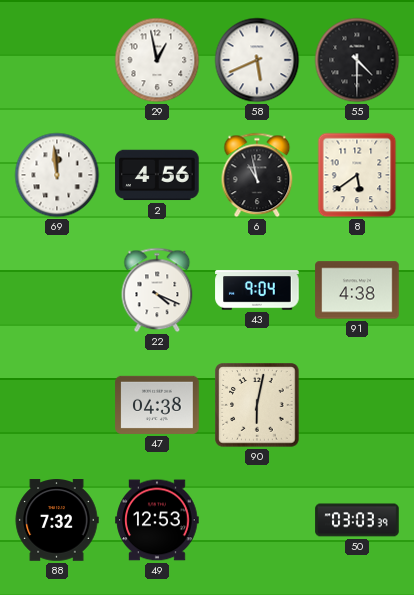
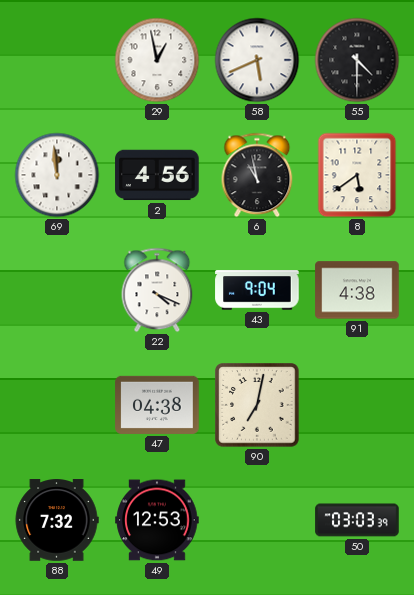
90: 6:02 -> 7:02
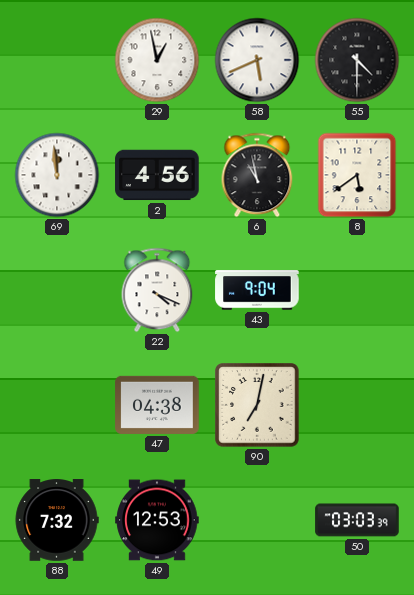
91: 4:38 -> none
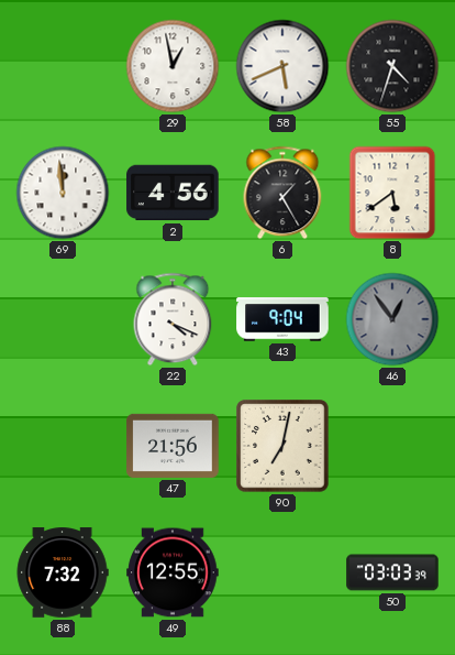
55: 4:30 -> 4:33
6: 10:58 -> 1:25
46: none -> 12:54
47: 04:38 -> 21:56
49: 12:53 -> 12:55
